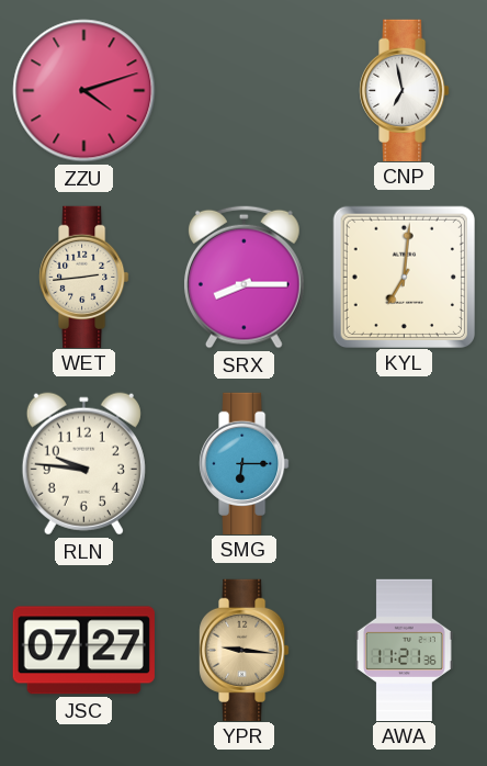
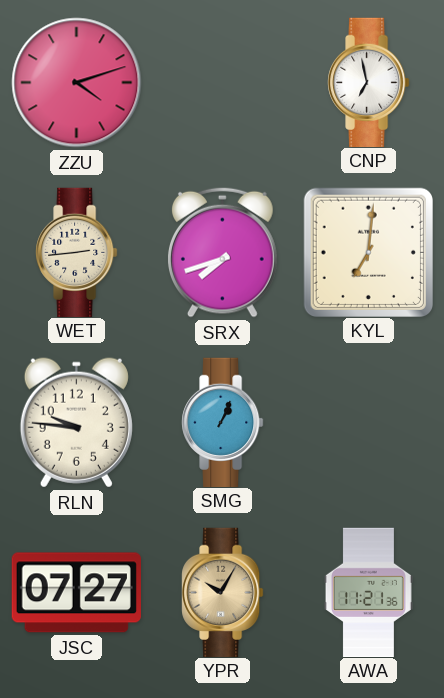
SRX: 8:15 -> 7:42
SMG: 6:15 -> 1:04
YPR: 9:16 -> 10:05
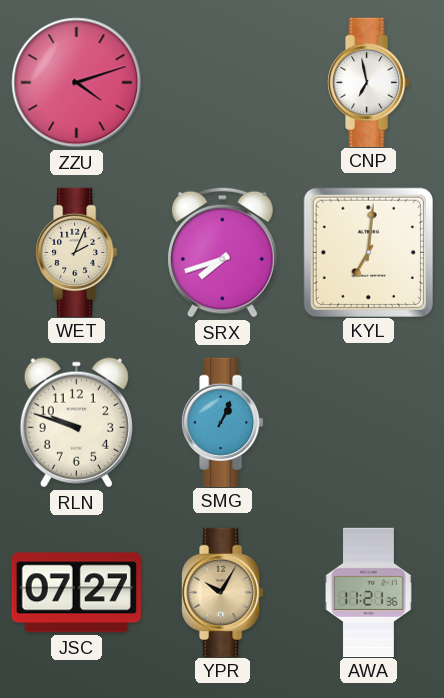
WET: 2:44 -> 2:04
RLN: 9:46 -> 9:48
